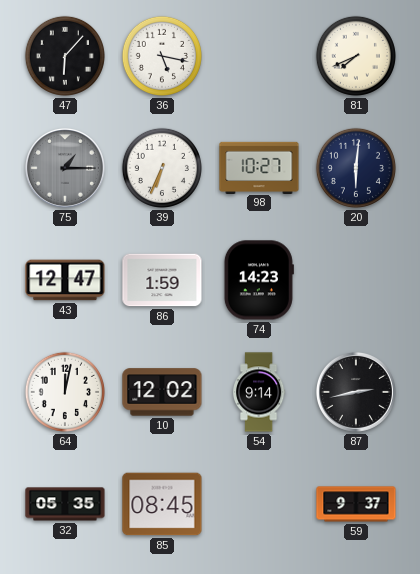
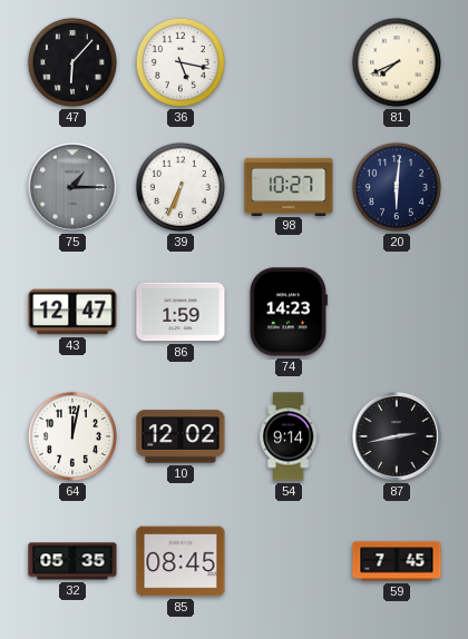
59: 9:37 -> 7:45
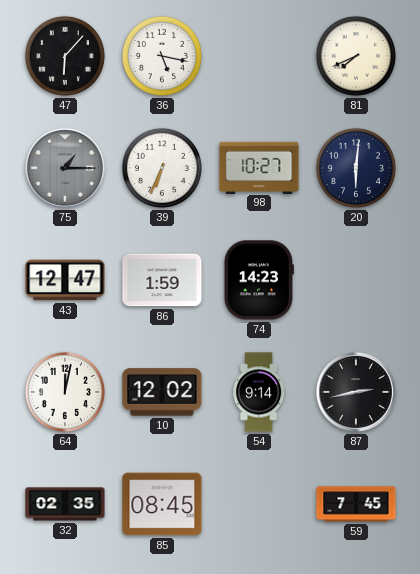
32: 05:35 -> 02:35
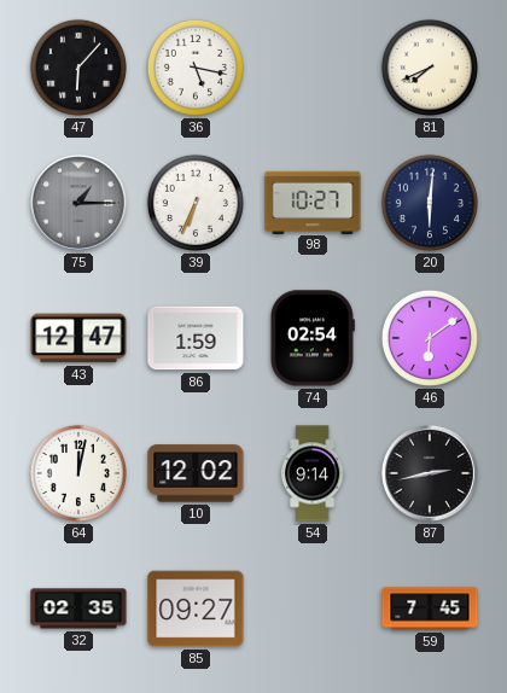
74: 14:23 -> 02:54
46: none -> 6:09
85: 08:45 -> 09:27
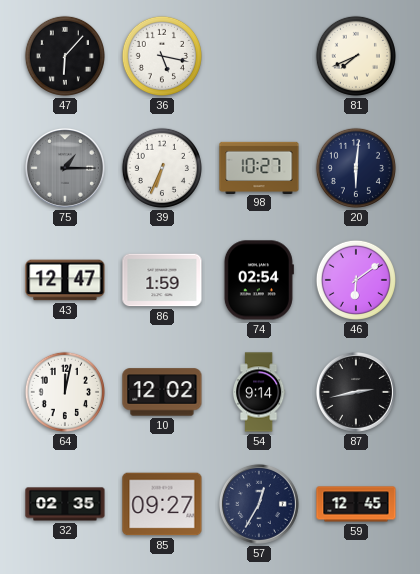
57: none -> 12:35
59: 7:45 -> 12:45
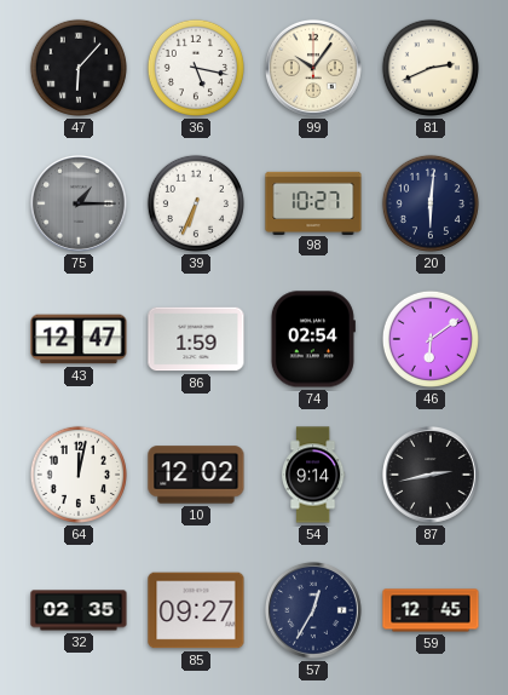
99: none -> 10:06
81: 7:41 -> 2:41
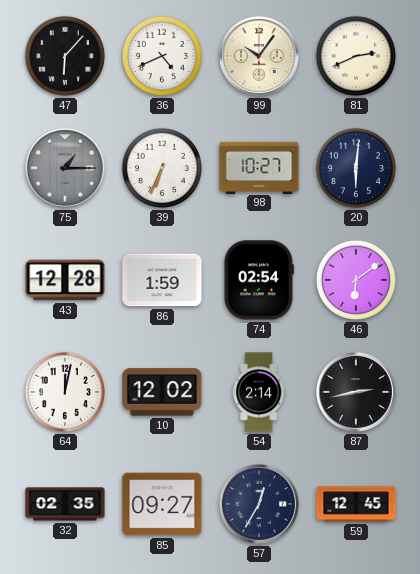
36: 5:17 -> 4:41
43: 12:47 -> 12:28
54: 9:14 -> 2:14
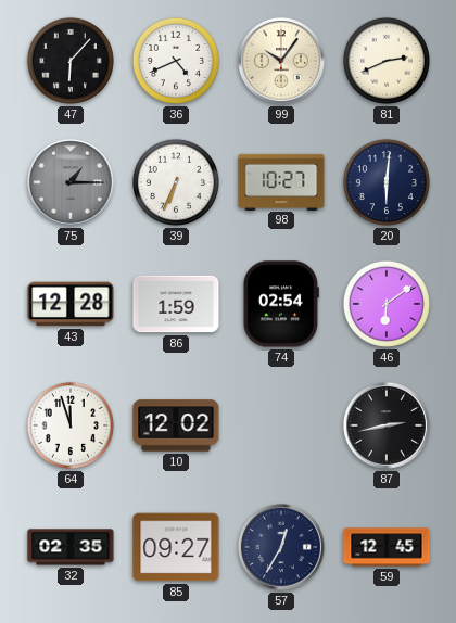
64: 12:02 -> 11:57
54: 2:14 -> none
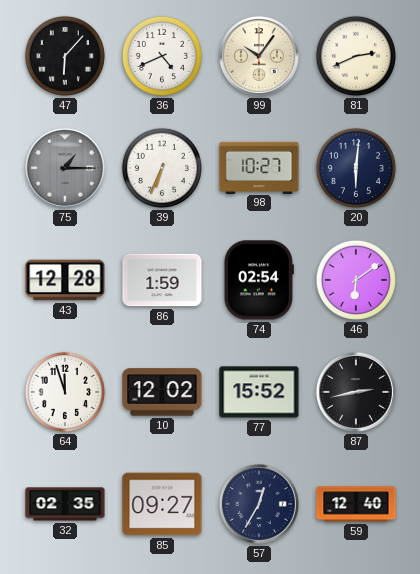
77: none -> 15:52
59: 12:45 -> 12:40
